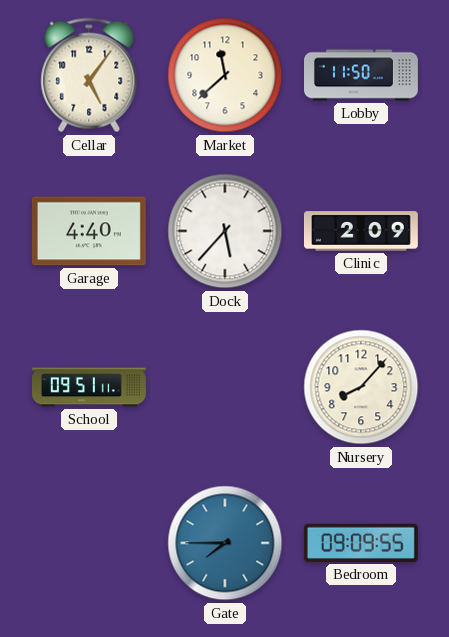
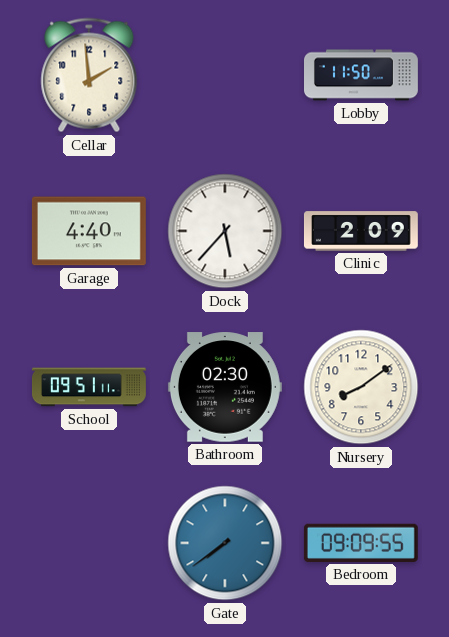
Cellar: 5:06 -> 1:59
Market: 11:38 -> none
Bathroom: none -> 02:30
Nursery: 8:07 -> 8:09
Gate: 7:45 -> 7:39
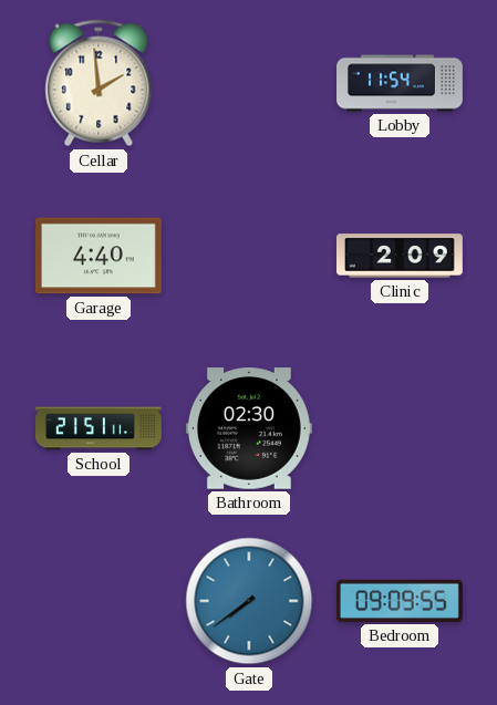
Lobby: 11:50 -> 11:54
Dock: 5:37 -> none
School: 09:51 -> 21:51
Nursery: 8:09 -> none
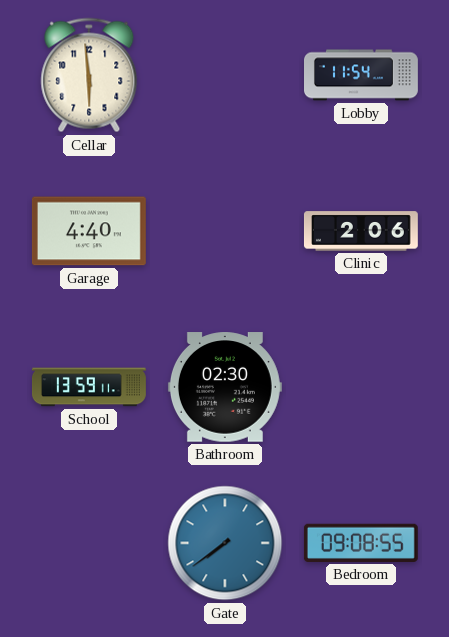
Cellar: 1:59 -> 5:59
Clinic: 2:09 -> 2:06
School: 21:51 -> 13:59
Bedroom: 09:09 -> 09:08
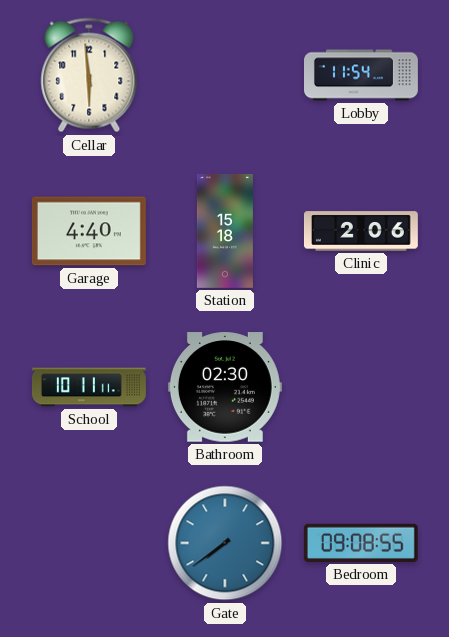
Station: none -> 15:18
School: 13:59 -> 10:11
